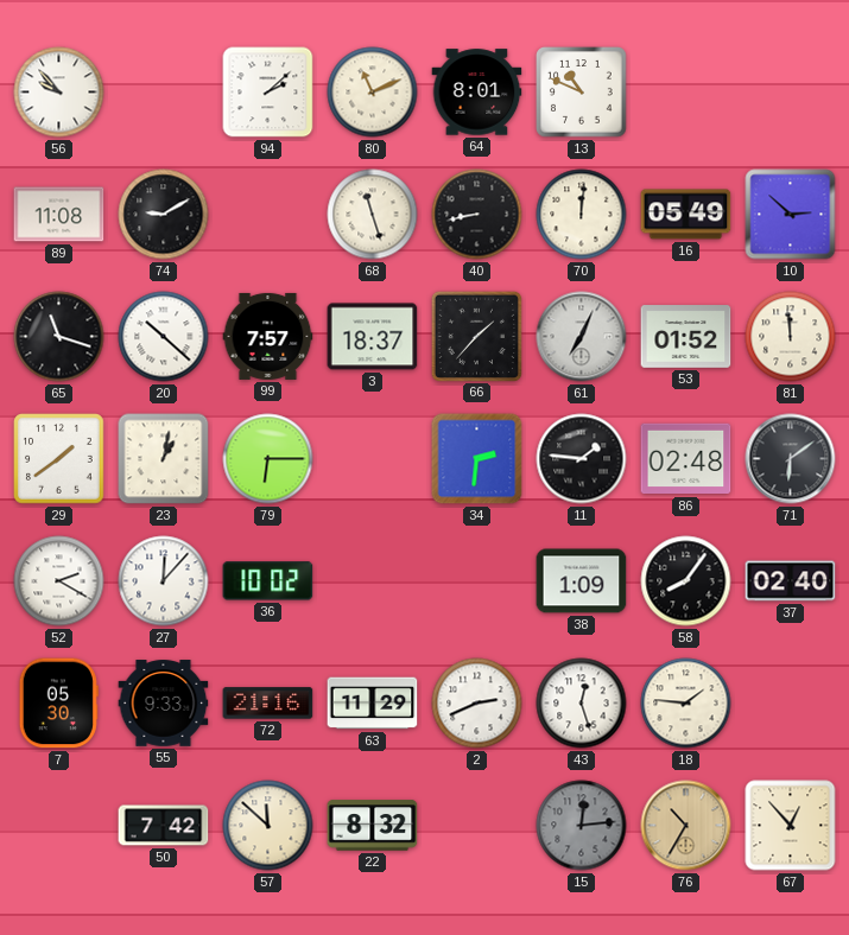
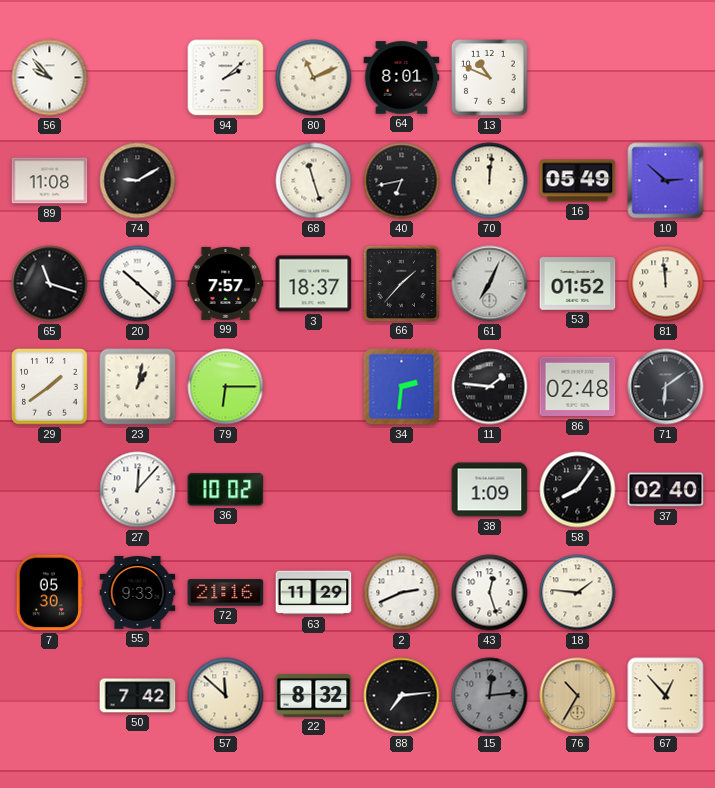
40: 8:43 -> 6:43
52: 2:20 -> none
88: none -> 7:14
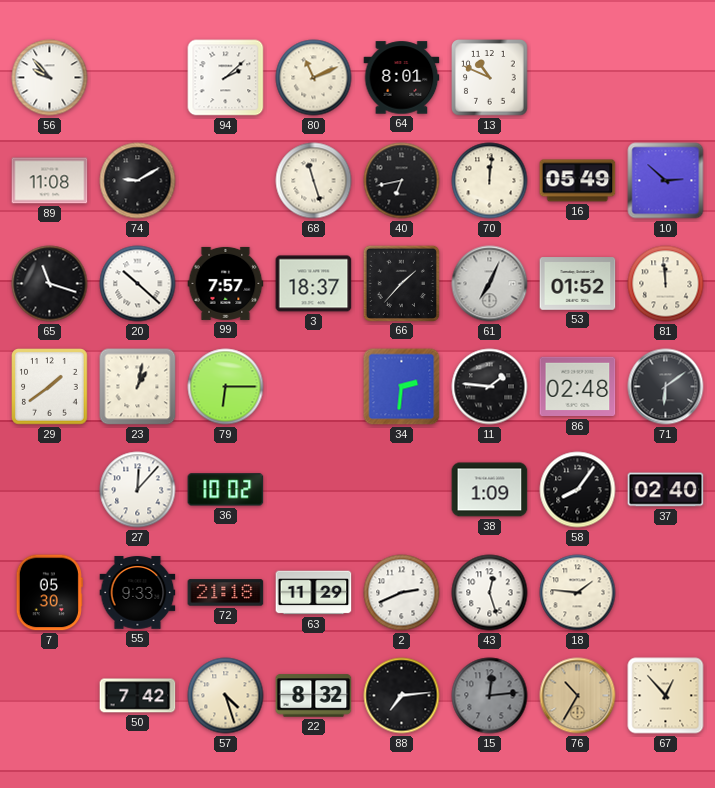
72: 21:16 -> 21:18
57: 11:52 -> 4:27
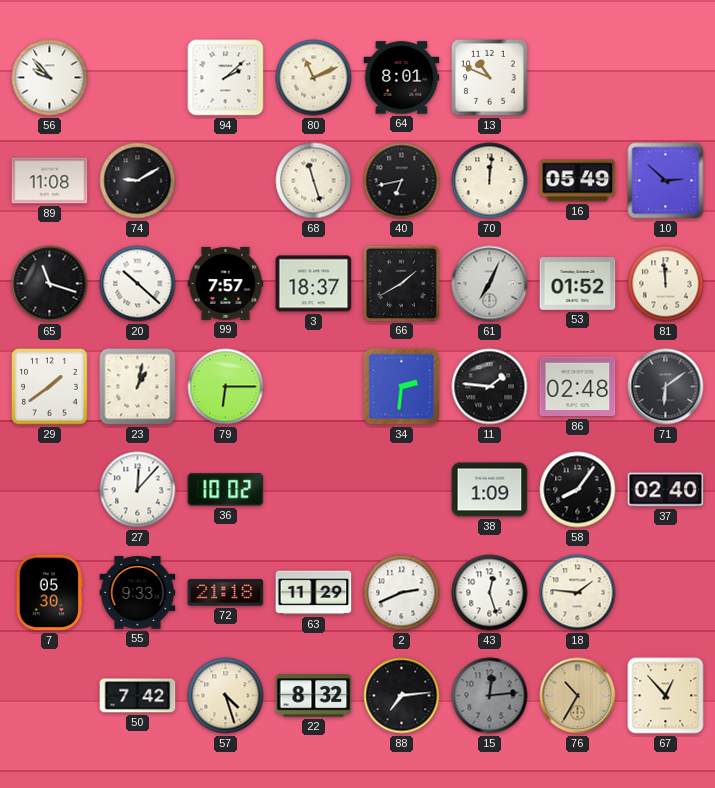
66: 1:37 -> 1:40
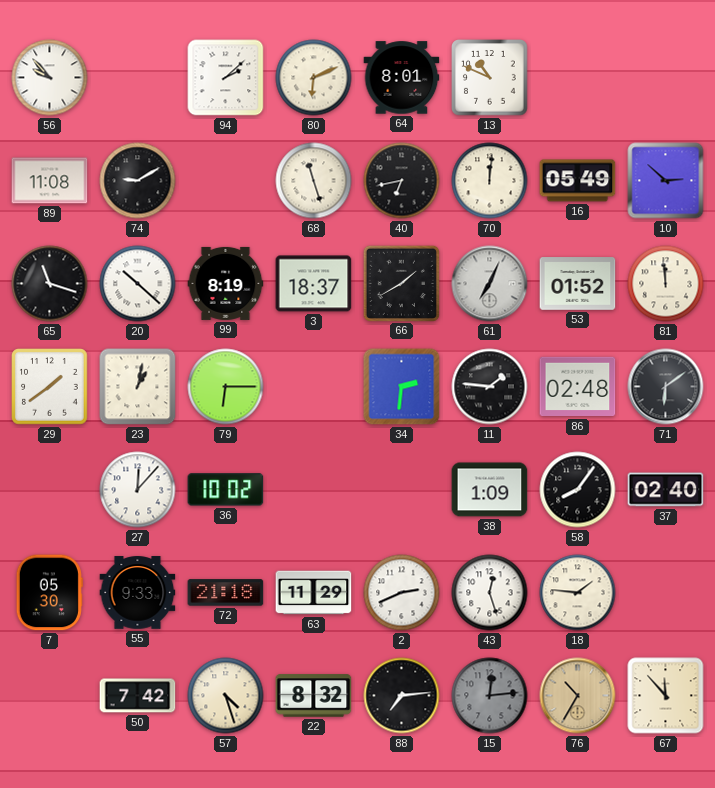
80: 11:11 -> 6:11
99: 7:57 -> 8:19
67: 12:53 -> 11:53
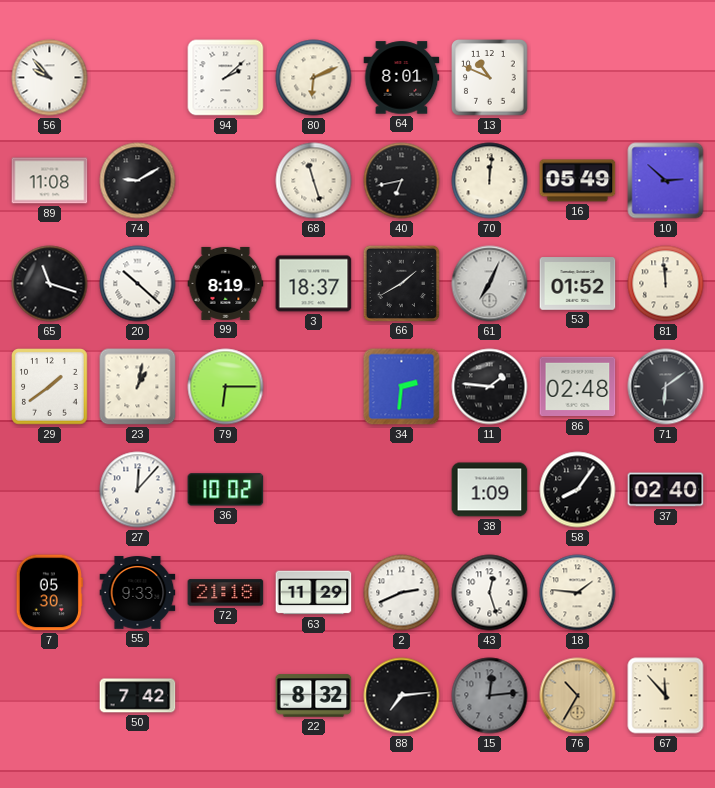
57: 4:27 -> none
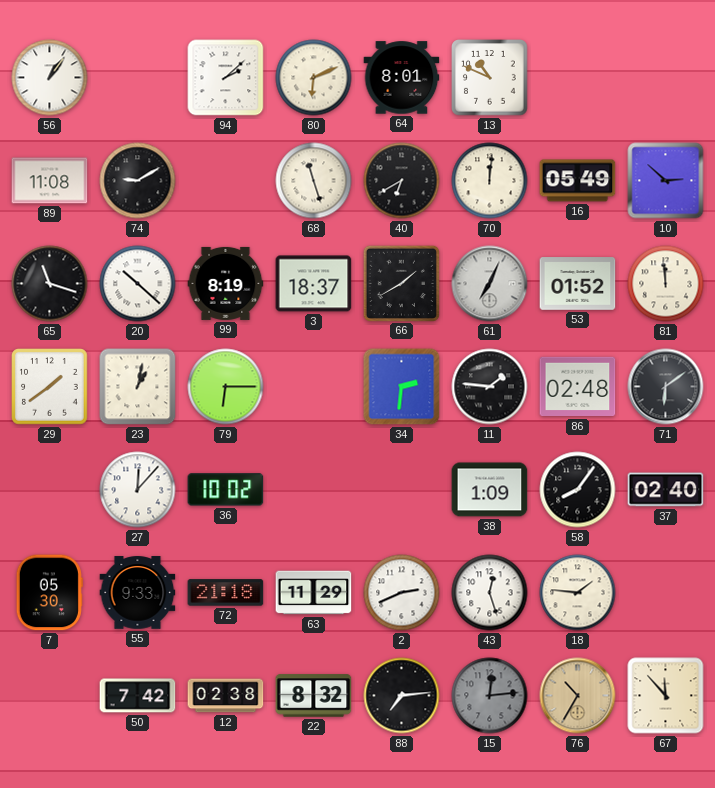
56: 9:53 -> 1:06
40: 6:43 -> 6:40
12: none -> 02:38
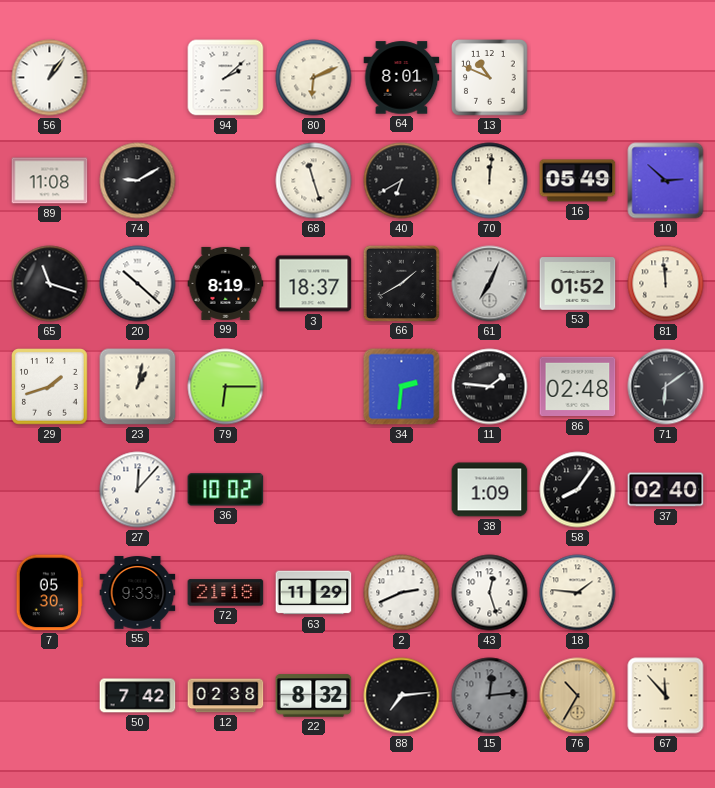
29: 1:39 -> 1:42
